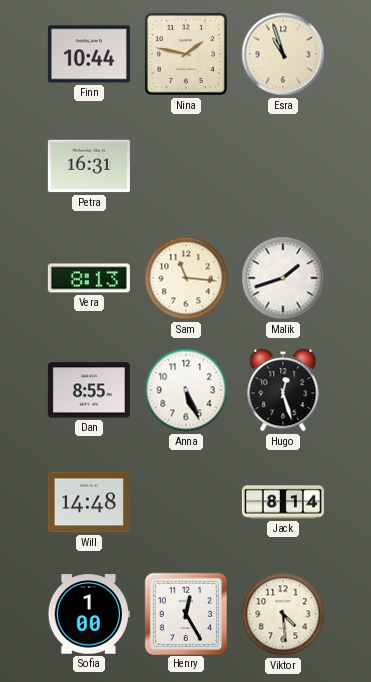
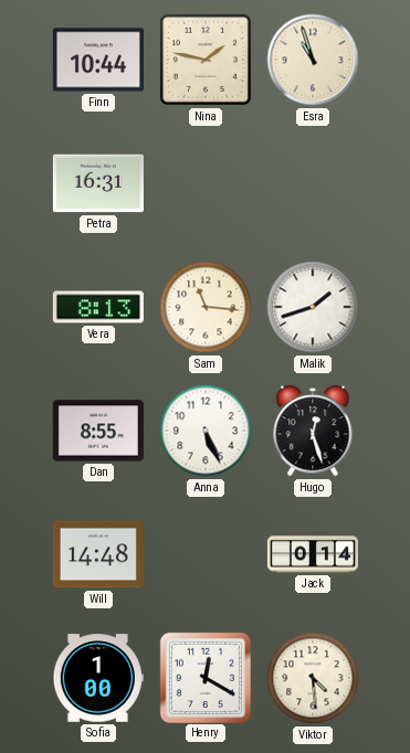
Jack: 8:14 -> 0:14
Henry: 12:25 -> 12:20
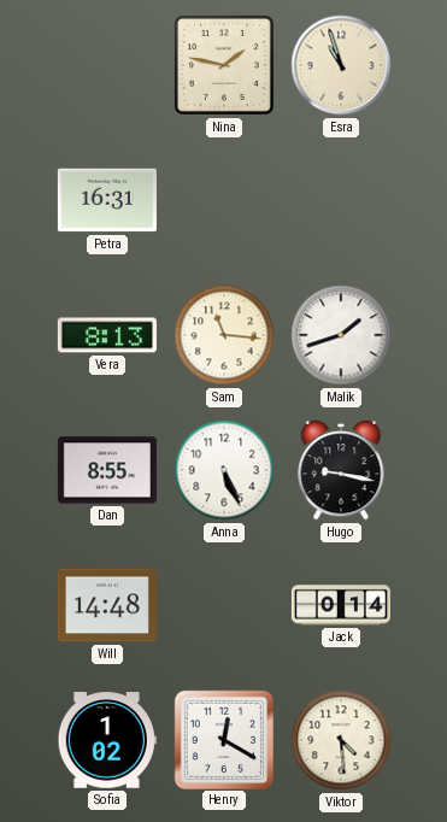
Finn: 10:44 -> none
Hugo: 12:27 -> 9:17
Sofia: 1:00 -> 1:02
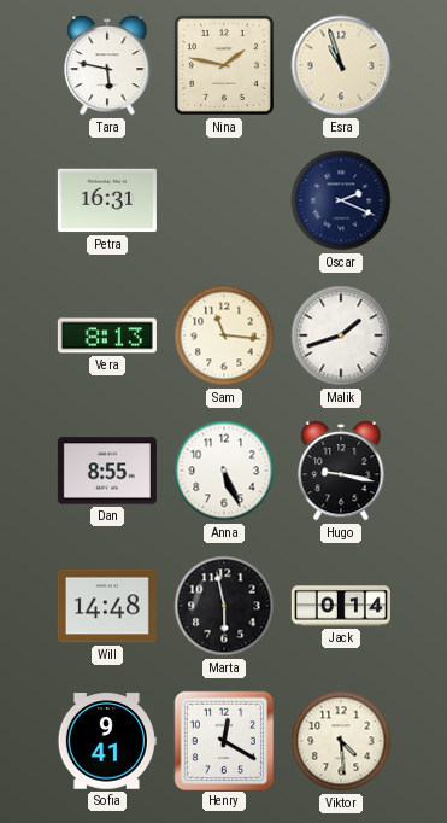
Tara: none -> 5:47
Oscar: none -> 2:19
Marta: none -> 5:58
Sofia: 1:02 -> 9:41
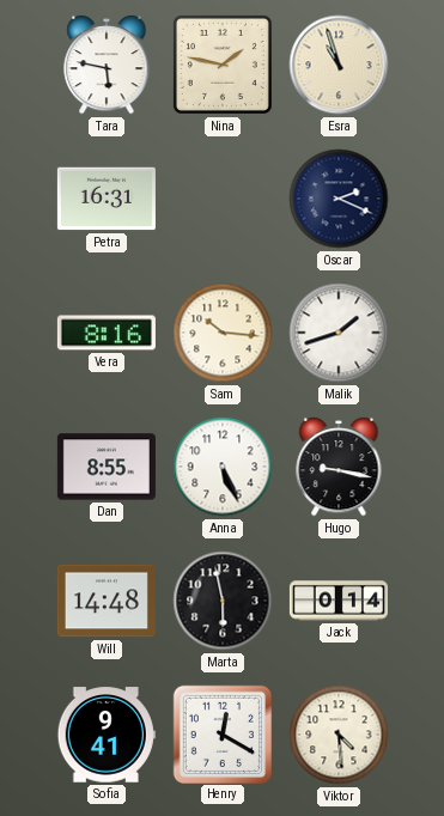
Vera: 8:13 -> 8:16
Sam: 11:16 -> 10:16
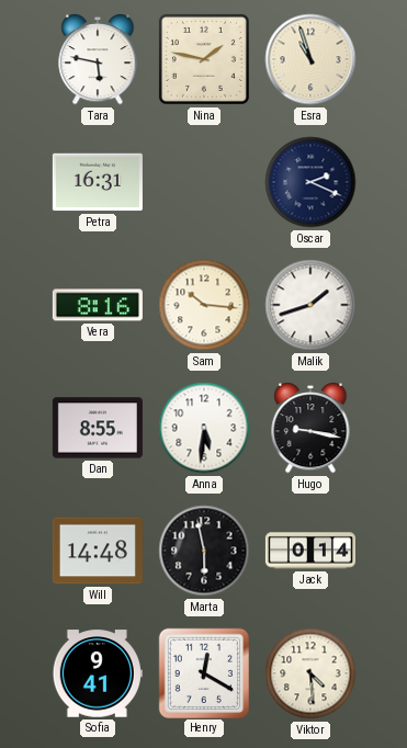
Anna: 5:26 -> 5:31
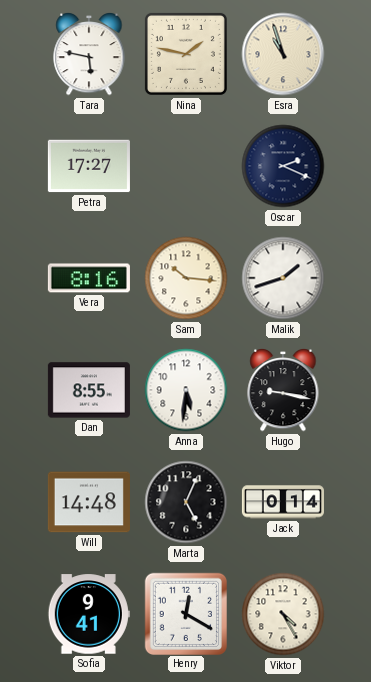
Petra: 16:31 -> 17:27
Marta: 5:58 -> 5:04
Viktor: 4:29 -> 4:25
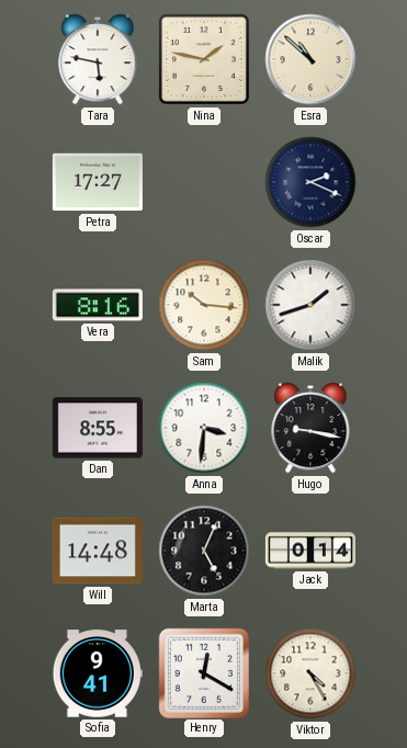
Esra: 10:57 -> 10:52
Anna: 5:31 -> 3:31
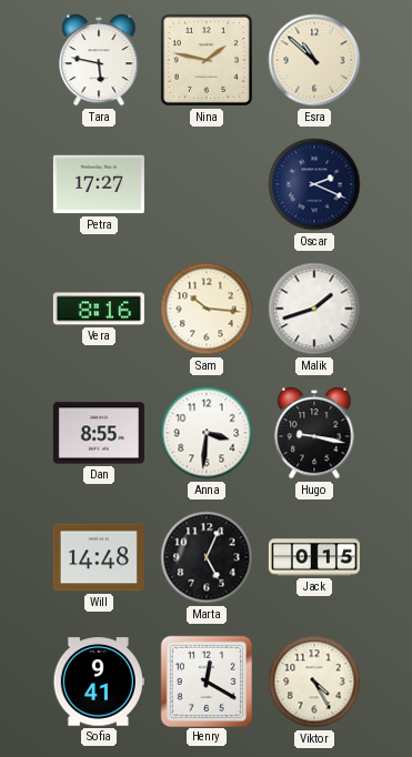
Jack: 0:14 -> 0:15
